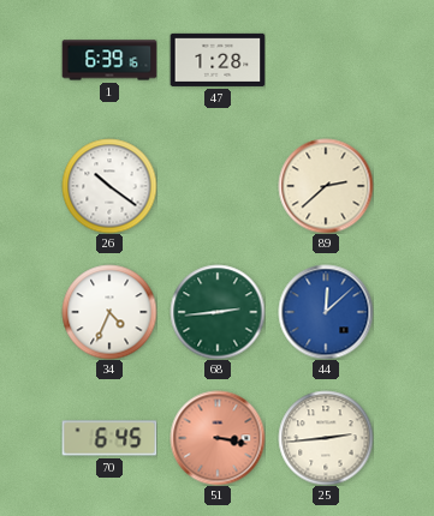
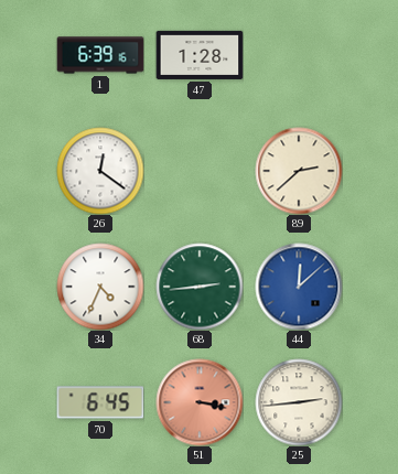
26: 10:21 -> 12:21
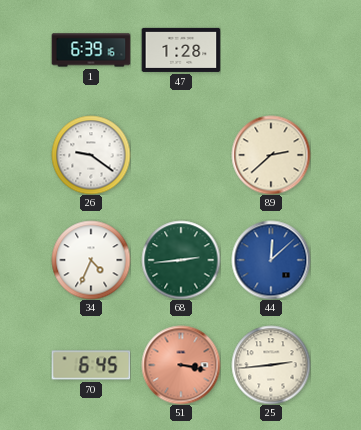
26: 12:21 -> 9:21
